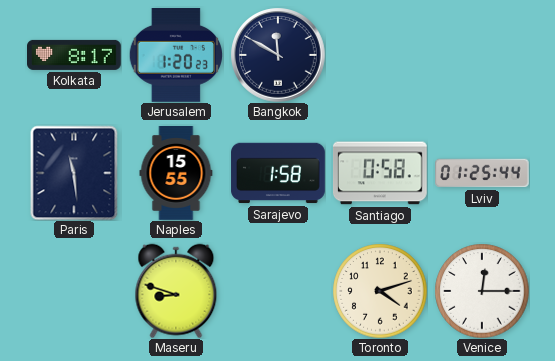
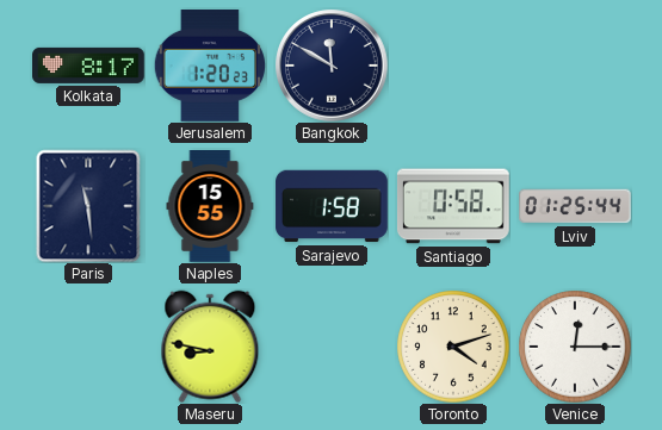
Maseru: 8:48 -> 8:47
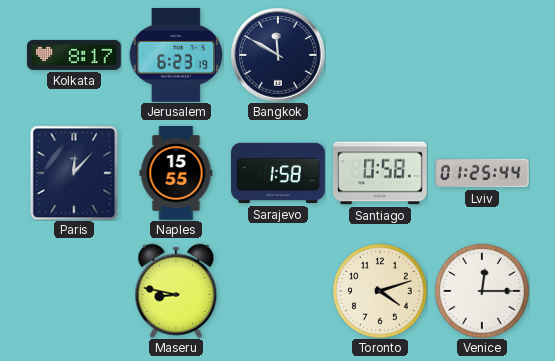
Jerusalem: 1:20 -> 6:23
Paris: 11:29 -> 12:07
